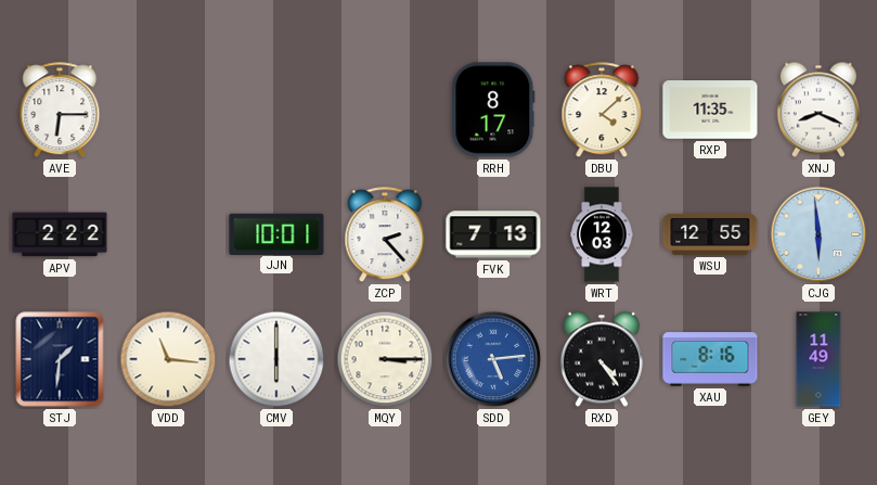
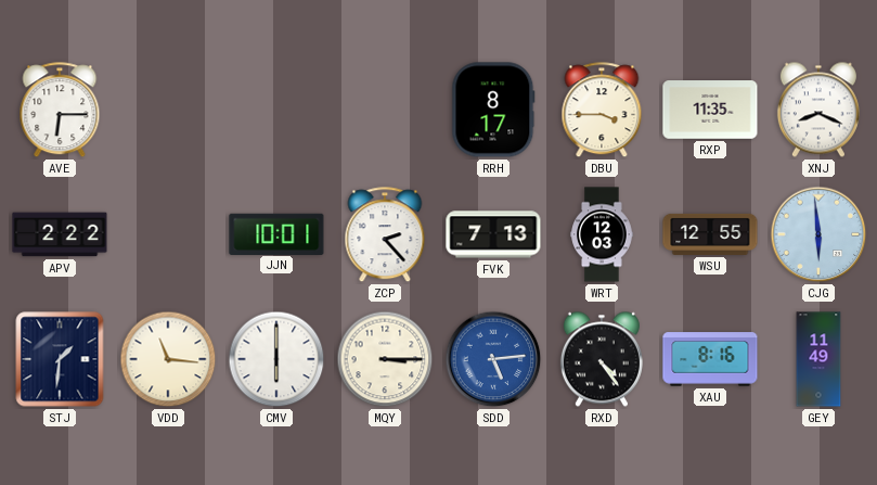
DBU: 4:08 -> 3:45
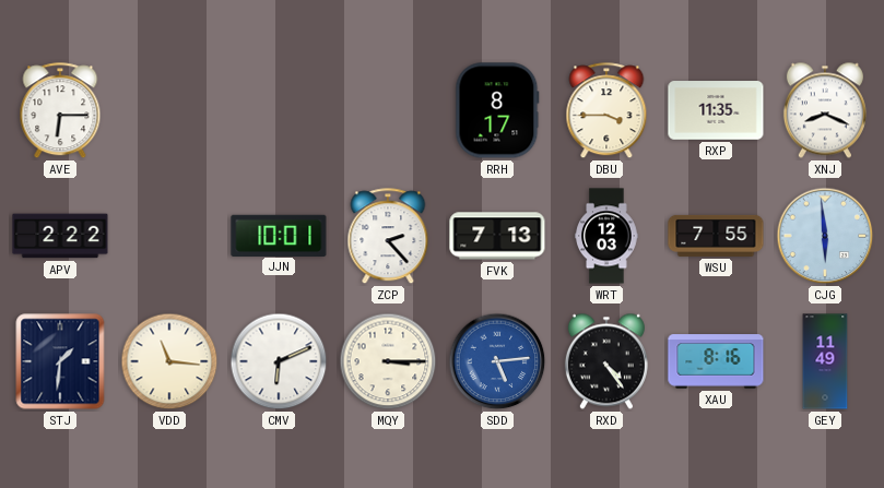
WSU: 12:55 -> 7:55
CMV: 6:00 -> 6:11
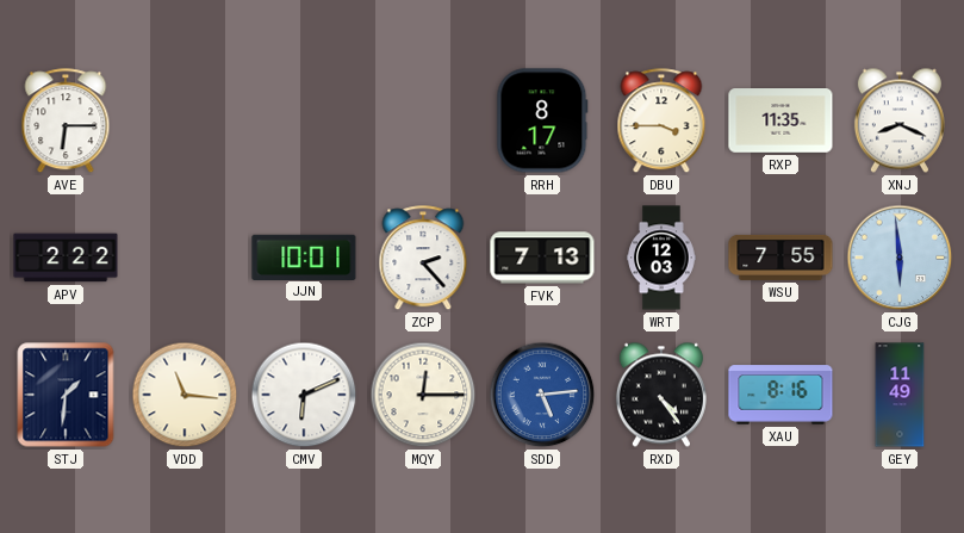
MQY: 3:15 -> 12:15
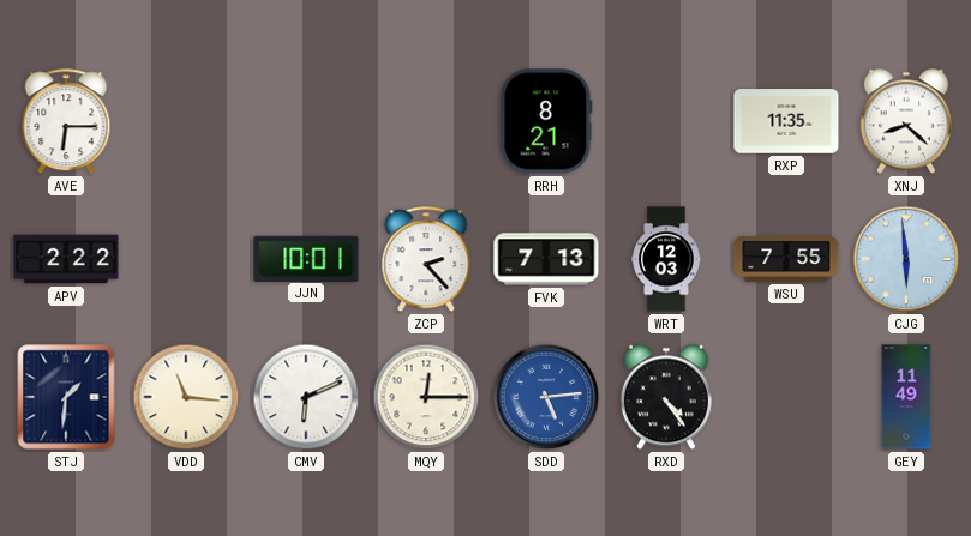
RRH: 8:17 -> 8:21
DBU: 3:45 -> none
XNJ: 8:19 -> 8:22
XAU: 8:16 -> none
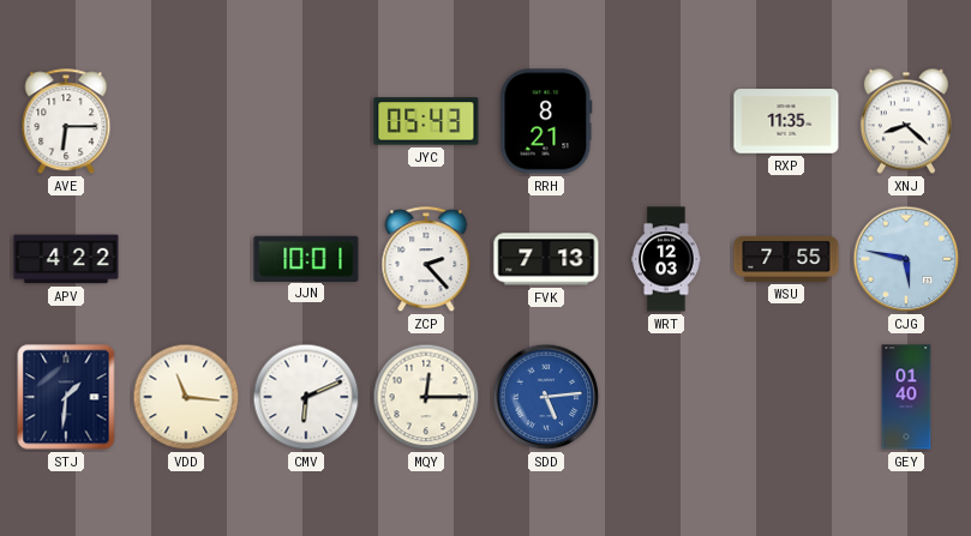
JYC: none -> 05:43
APV: 2:22 -> 4:22
CJG: 5:59 -> 5:47
RXD: 4:24 -> none
GEY: 11:49 -> 01:40
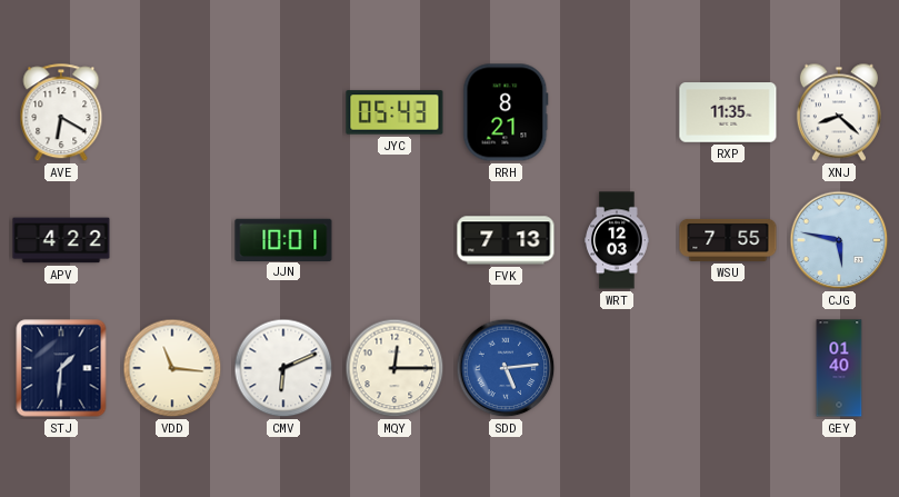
AVE: 6:15 -> 6:20
ZCP: 2:23 -> none
